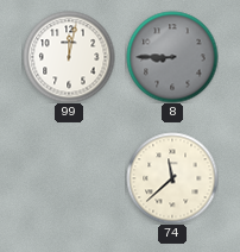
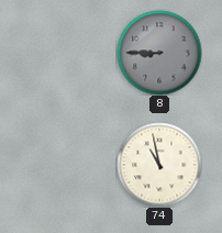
99: 12:02 -> none
74: 11:38 -> 10:58
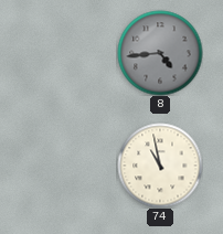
8: 8:45 -> 4:44
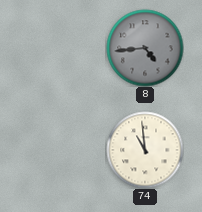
74: 10:58 -> 10:59
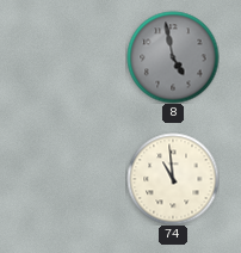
8: 4:44 -> 4:58
